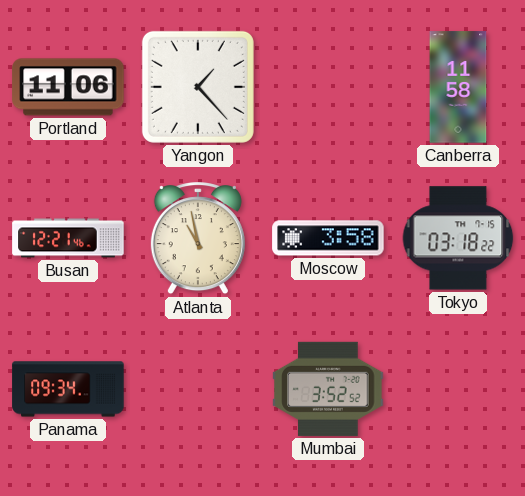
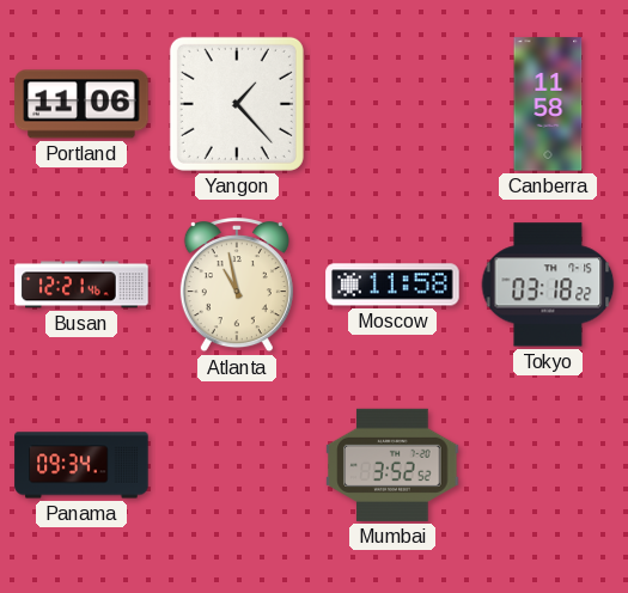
Moscow: 3:58 -> 11:58
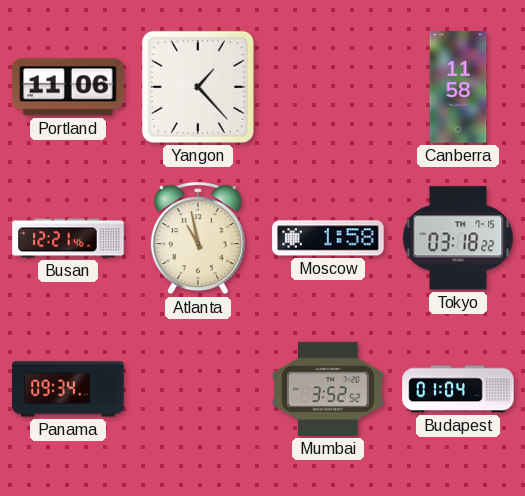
Moscow: 11:58 -> 1:58
Budapest: none -> 01:04
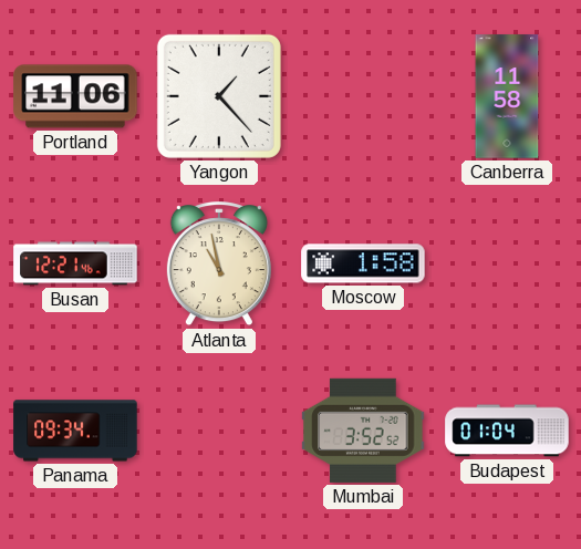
Tokyo: 03:18 -> none
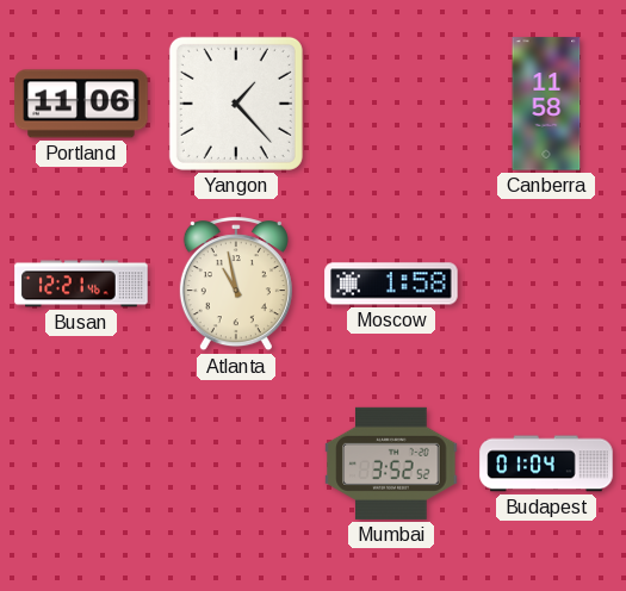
Panama: 09:34 -> none
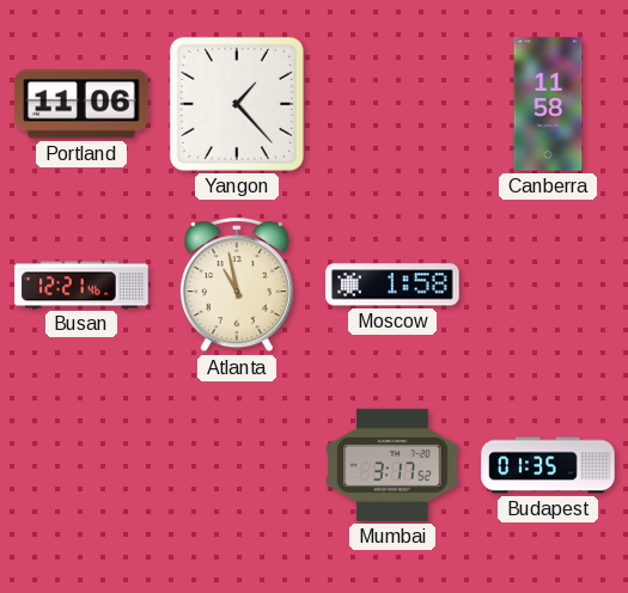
Mumbai: 3:52 -> 3:17
Budapest: 01:04 -> 01:35
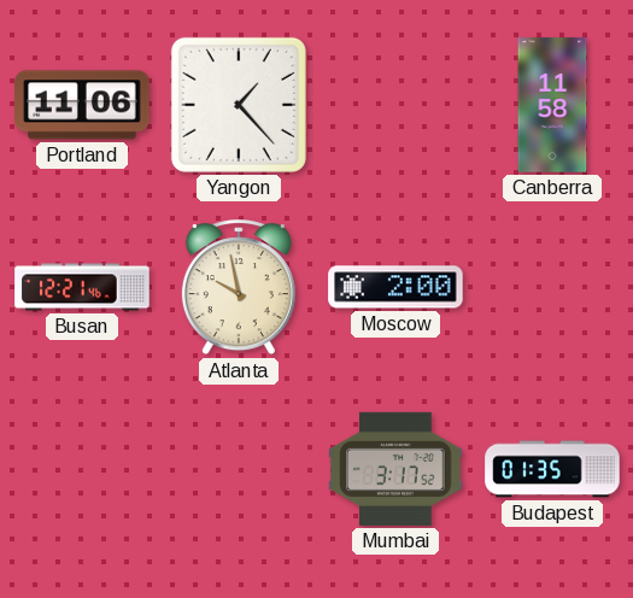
Atlanta: 10:58 -> 9:58
Moscow: 1:58 -> 2:00
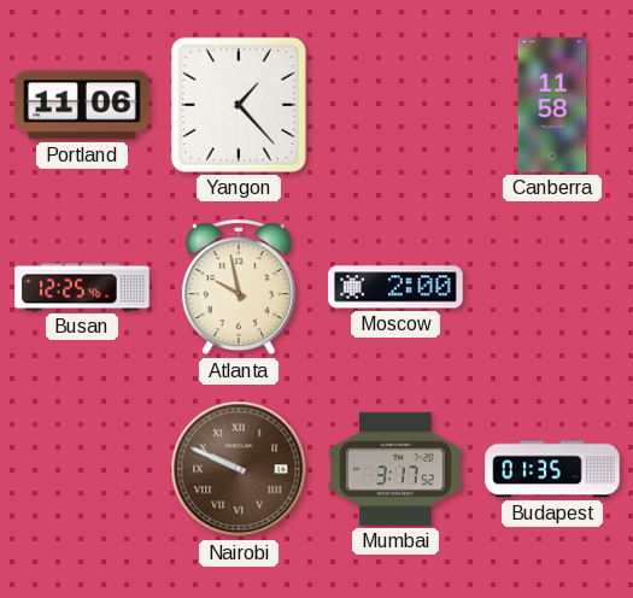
Busan: 12:21 -> 12:25
Nairobi: none -> 9:49
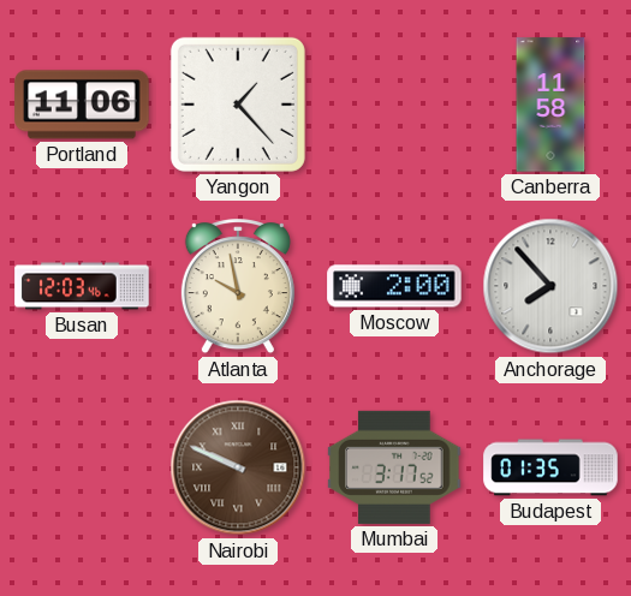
Busan: 12:25 -> 12:03
Anchorage: none -> 7:53
